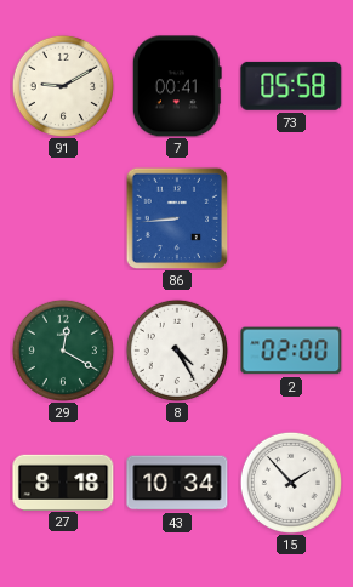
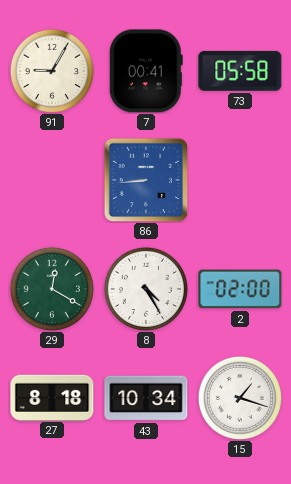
91: 9:10 -> 9:05
15: 1:53 -> 1:18
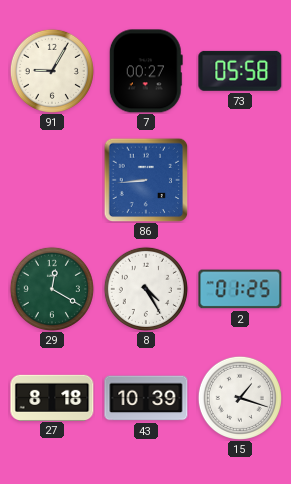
7: 00:41 -> 00:27
2: 02:00 -> 01:25
43: 10:34 -> 10:39
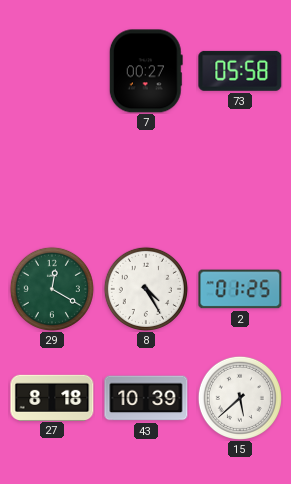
91: 9:05 -> none
86: 8:44 -> none
15: 1:18 -> 5:38
